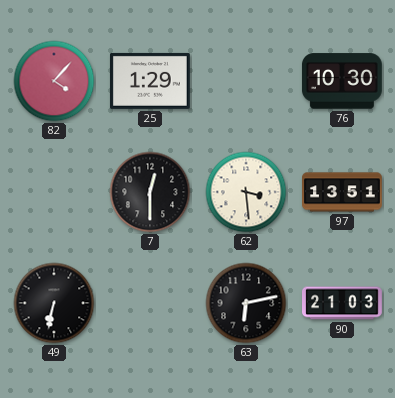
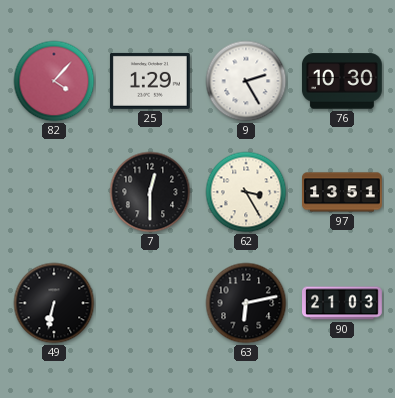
9: none -> 2:25
62: 3:29 -> 3:25
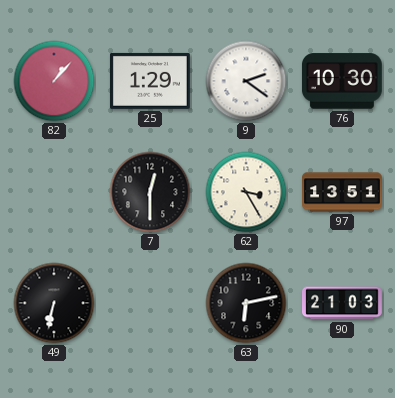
82: 4:07 -> 1:07
9: 2:25 -> 2:21
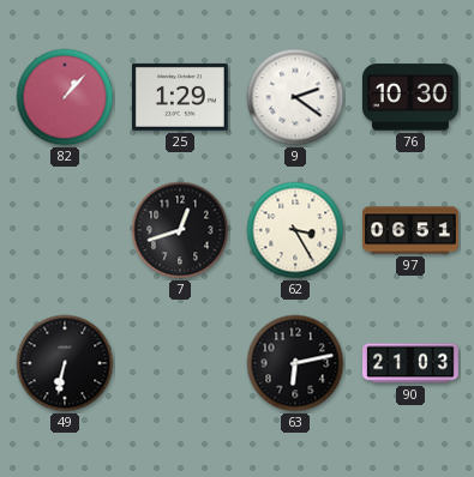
7: 12:30 -> 12:42
97: 13:51 -> 06:51
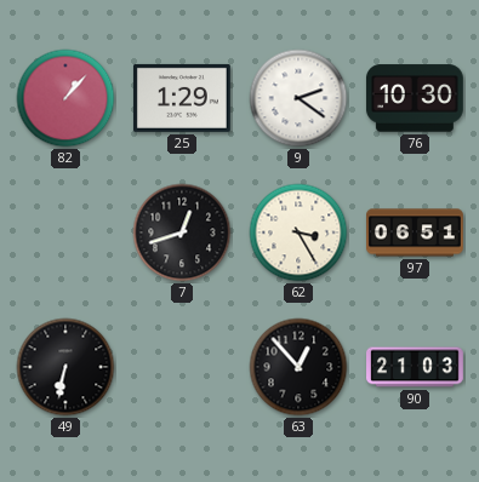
63: 6:13 -> 12:53
